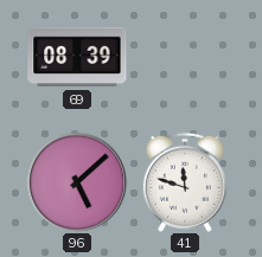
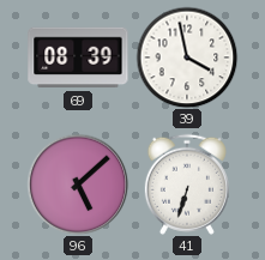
39: none -> 3:58
41: 11:48 -> 6:33
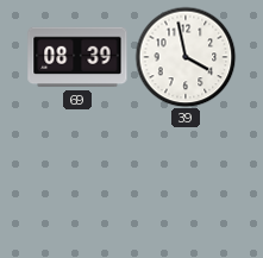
96: 5:08 -> none
41: 6:33 -> none
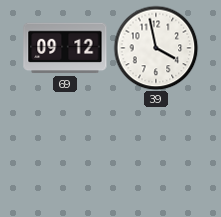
69: 08:39 -> 09:12
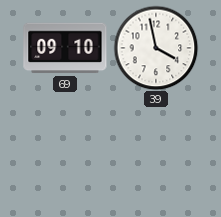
69: 09:12 -> 09:10
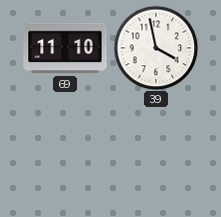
69: 09:10 -> 11:10
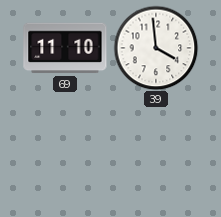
39: 3:58 -> 3:59
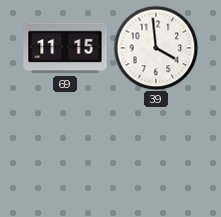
69: 11:10 -> 11:15
